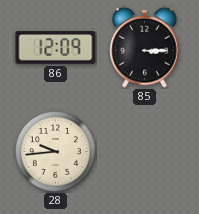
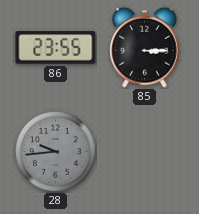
86: 12:09 -> 23:55
28 dial: cream -> grey
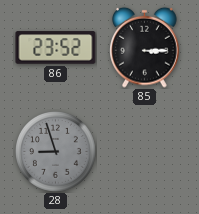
86: 23:55 -> 23:52
28: 9:44 -> 8:57
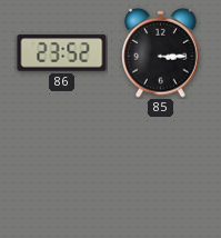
28: 8:57 -> none
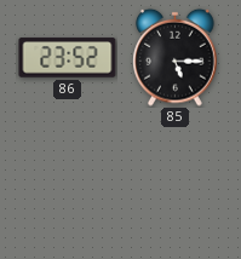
85: 3:15 -> 5:15
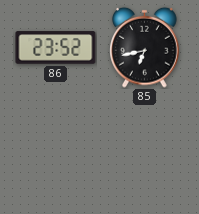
85: 5:15 -> 6:43
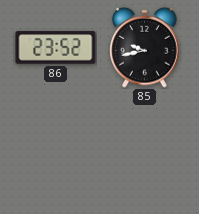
85: 6:43 -> 9:43
